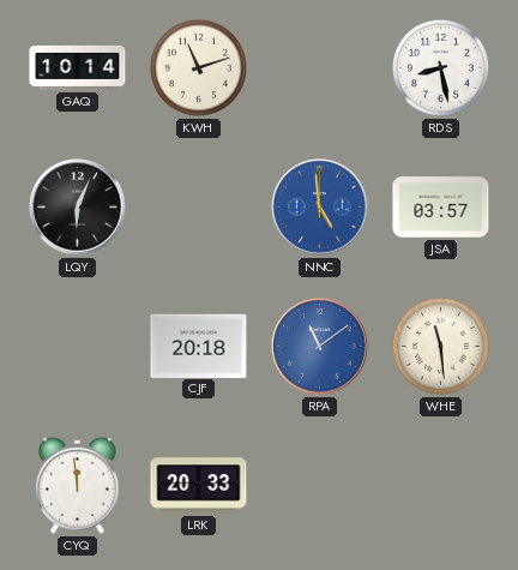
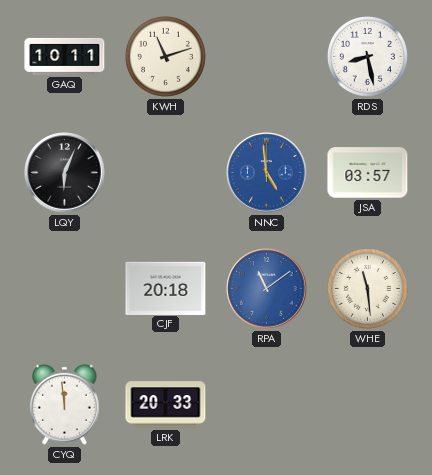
GAQ: 10:14 -> 10:11
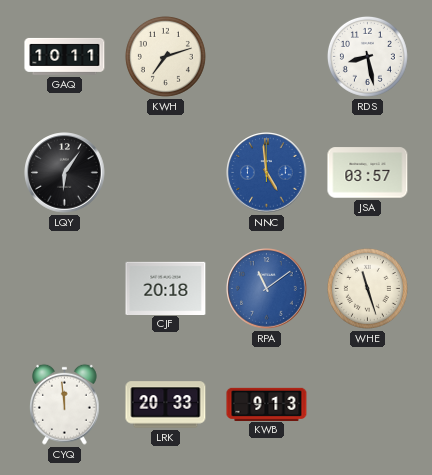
KWH: 11:12 -> 7:12
LQY: 6:04 -> 6:06
WHE: 11:29 -> 11:27
KWB: none -> 9:13
